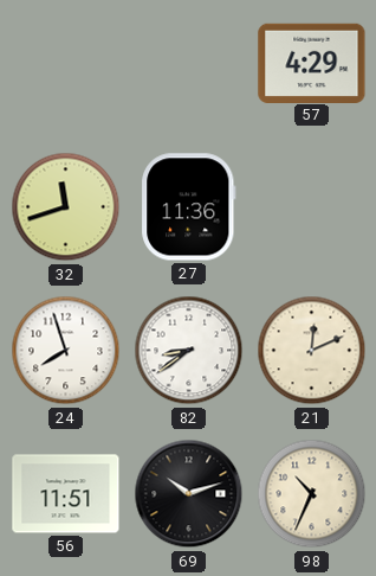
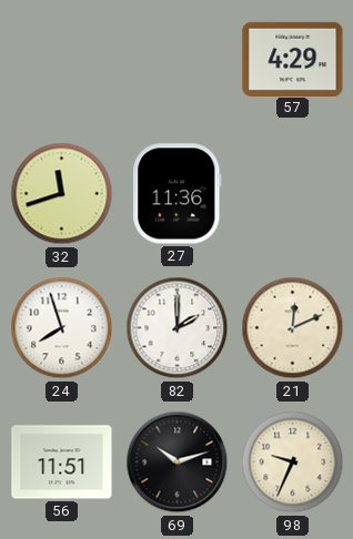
82: 8:39 -> 2:00
98: 10:34 -> 9:34
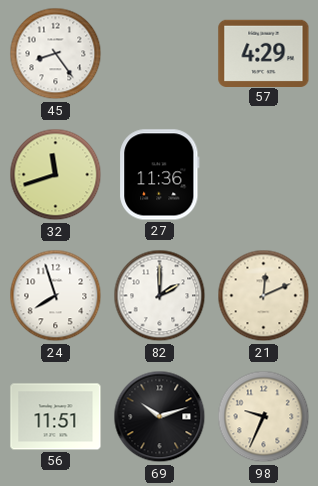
45: none -> 8:24
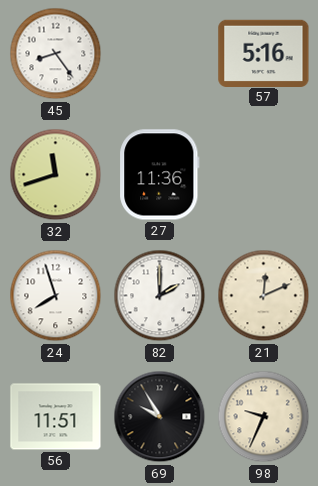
57: 4:29 -> 5:16
69: 10:12 -> 9:55
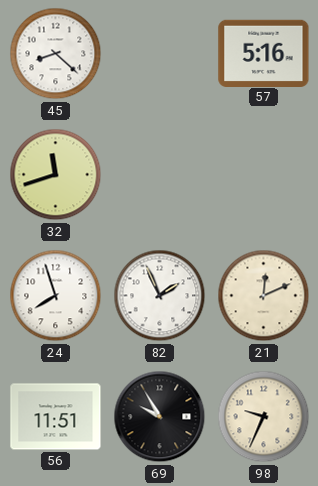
45: 8:24 -> 8:22
27: 11:36 -> none
82: 2:00 -> 1:56
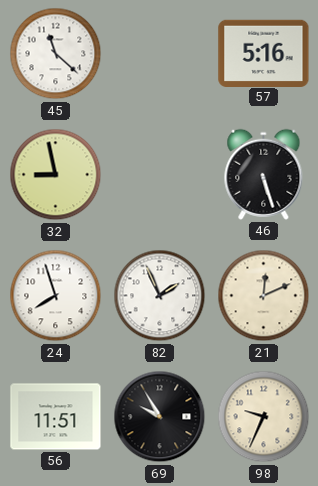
45: 8:22 -> 11:22
32: 11:42 -> 8:58
46: none -> 5:27
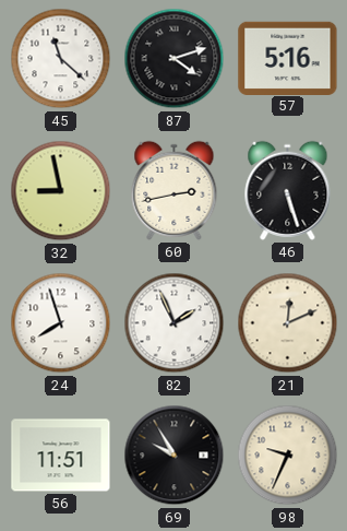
87: none -> 4:12
60: none -> 2:43
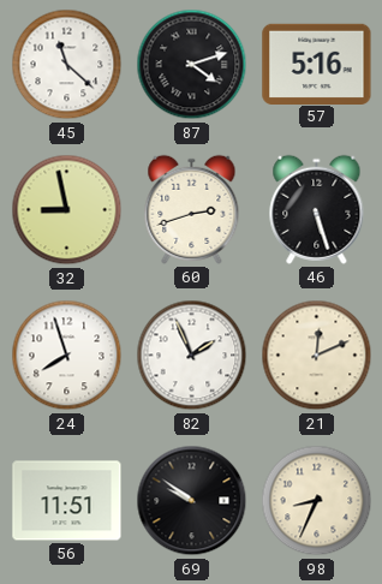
60: 2:43 -> 2:42
69: 9:55 -> 9:51
98: 9:34 -> 8:34
